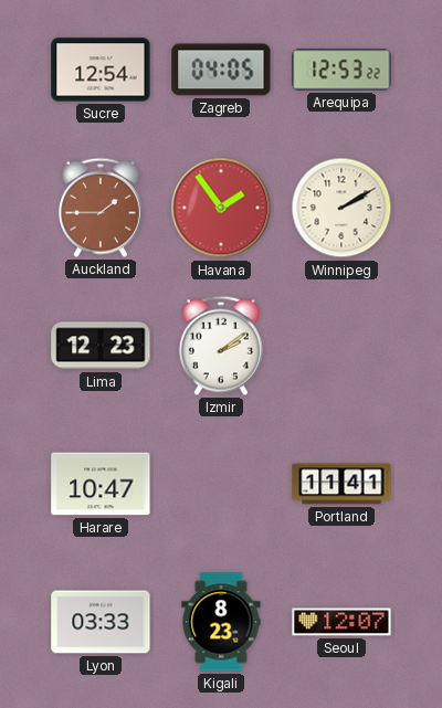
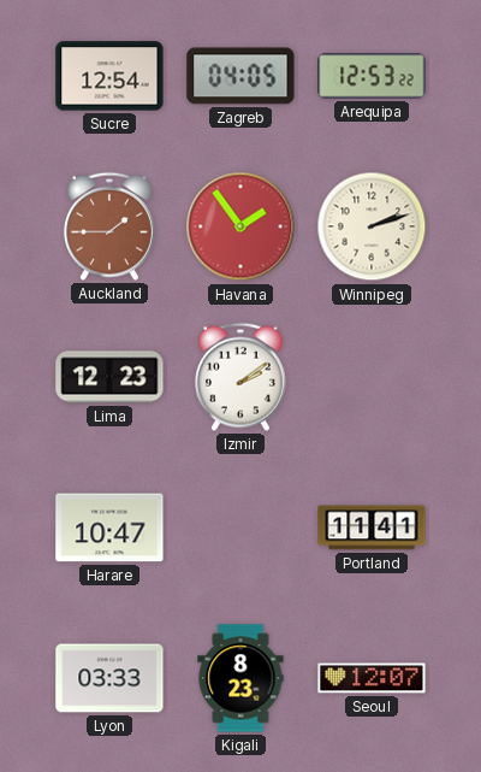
Winnipeg: 2:10 -> 2:12
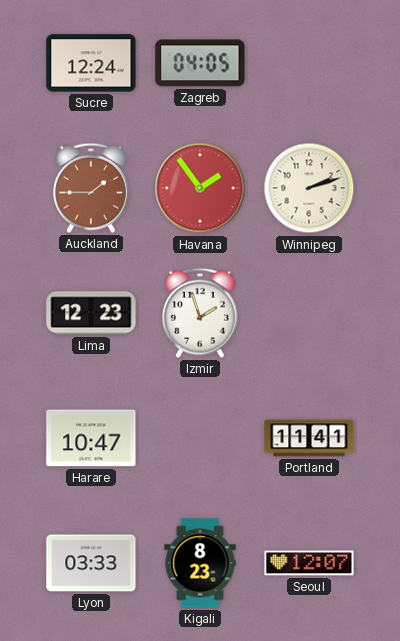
Sucre: 12:54 -> 12:24
Arequipa: 12:53 -> none
Izmir: 2:09 -> 1:57
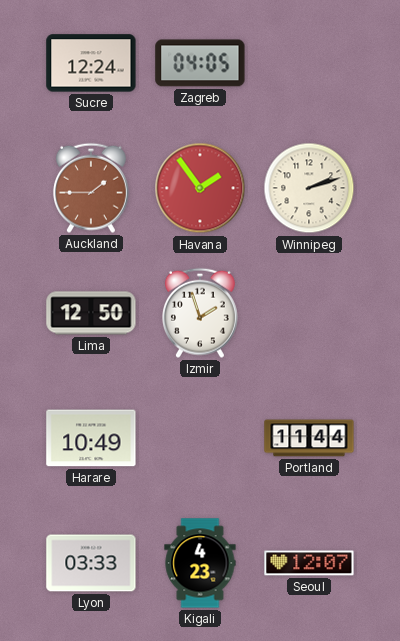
Lima: 12:23 -> 12:50
Harare: 10:47 -> 10:49
Portland: 11:41 -> 11:44
Kigali: 8:23 -> 4:23
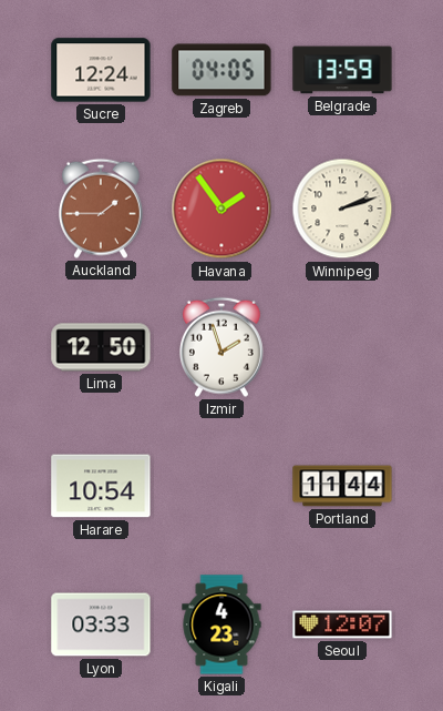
Belgrade: none -> 13:59
Harare: 10:49 -> 10:54
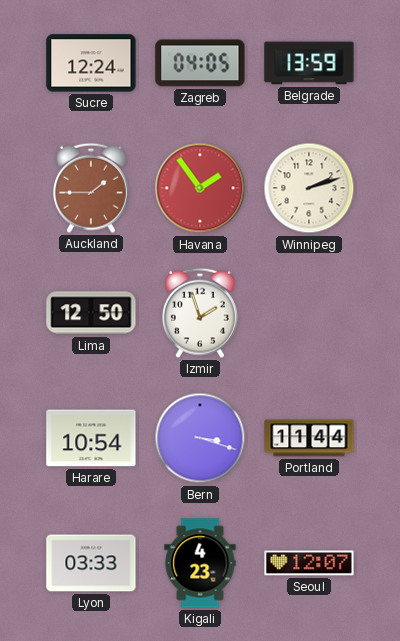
Bern: none -> 3:18
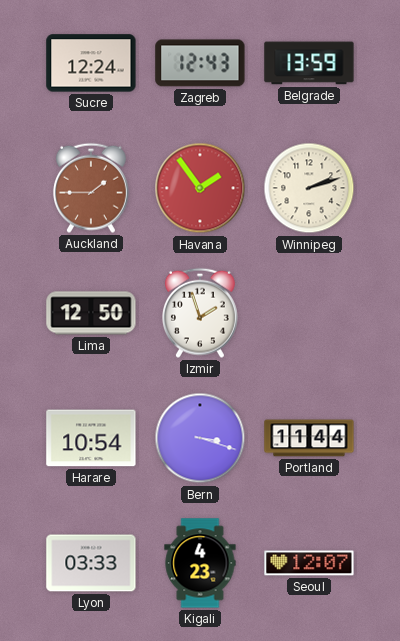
Zagreb: 04:05 -> 12:43
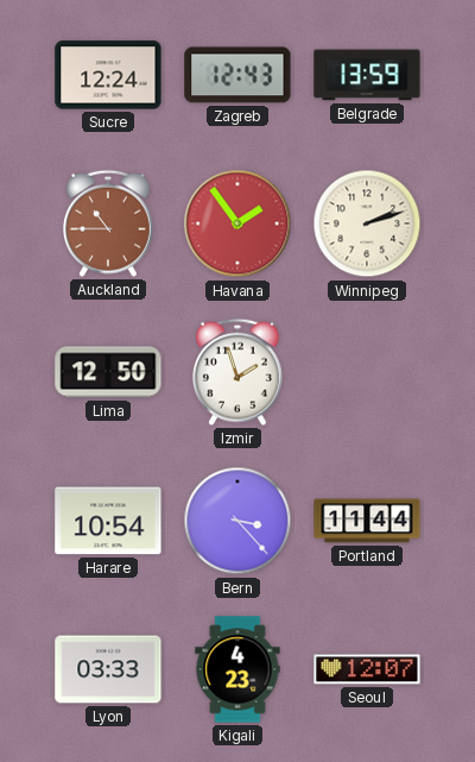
Auckland: 1:45 -> 10:45
Bern: 3:18 -> 3:23
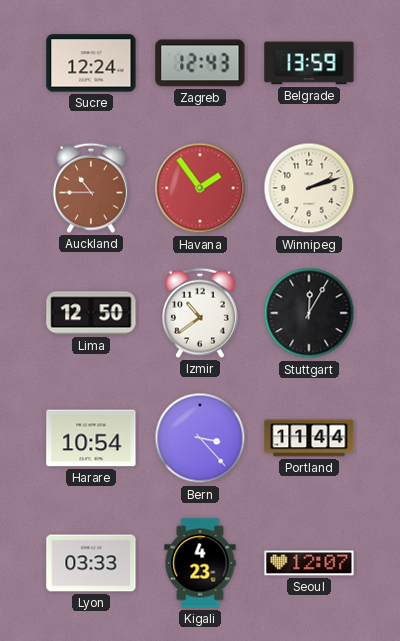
Izmir: 1:57 -> 10:39
Stuttgart: none -> 12:05
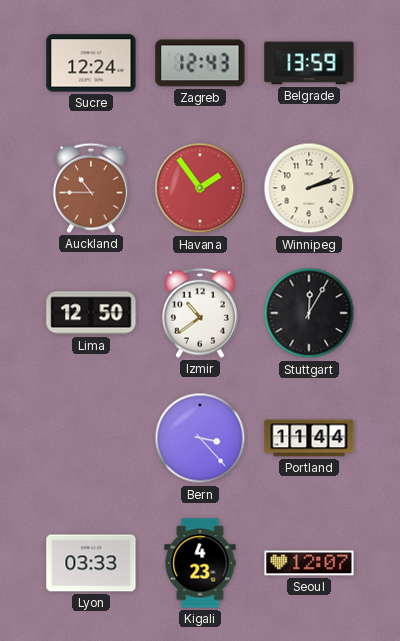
Harare: 10:54 -> none
